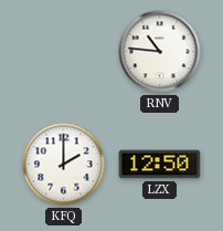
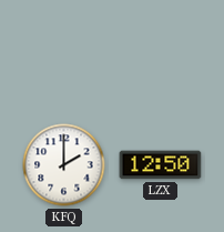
RNV: 10:46 -> none
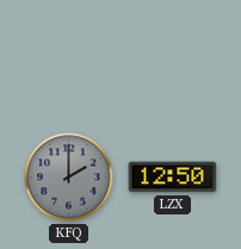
KFQ dial: white -> grey
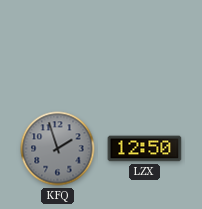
KFQ: 2:00 -> 1:57
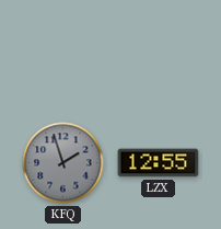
LZX: 12:50 -> 12:55
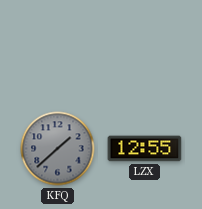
KFQ: 1:57 -> 1:38
